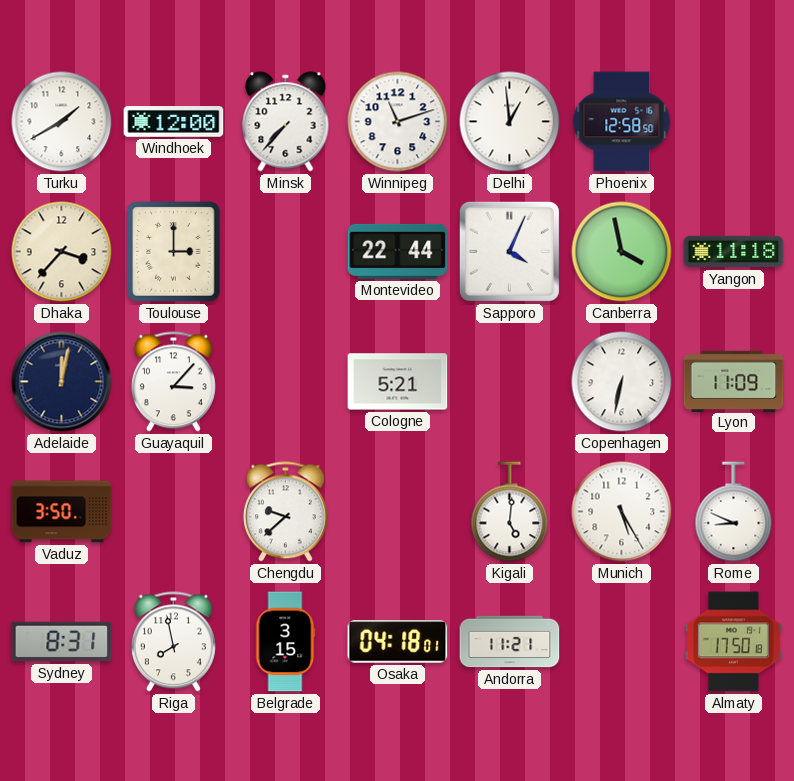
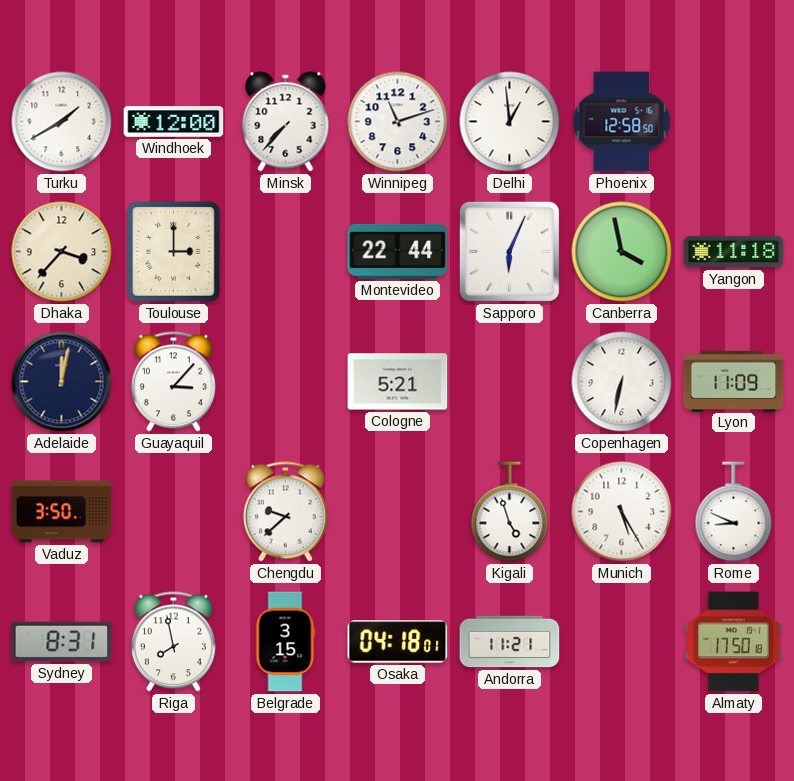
Sapporo: 4:04 -> 6:04
Kigali: 5:01 -> 4:57
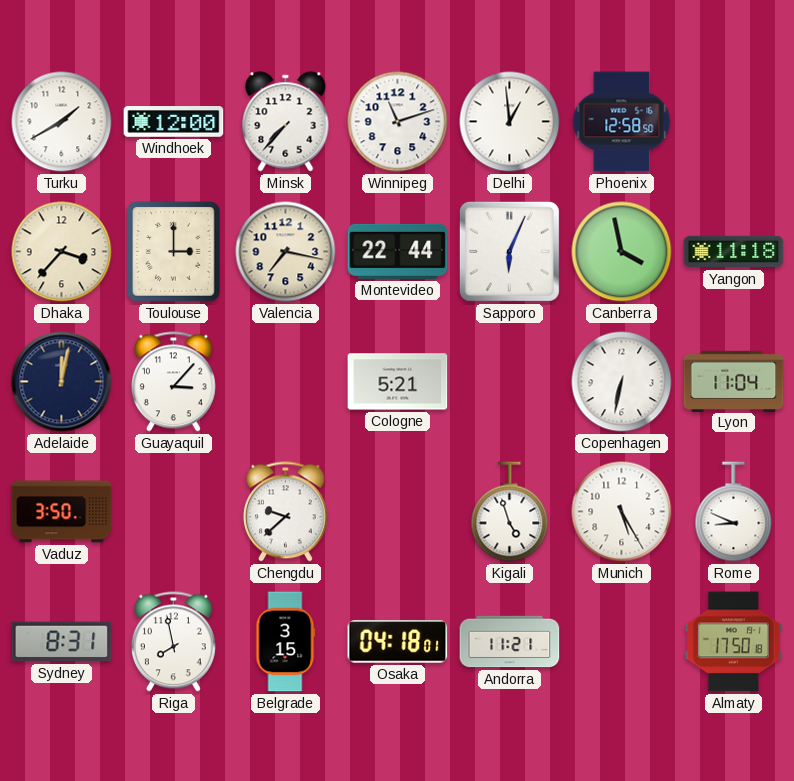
Valencia: none -> 7:17
Lyon: 11:09 -> 11:04
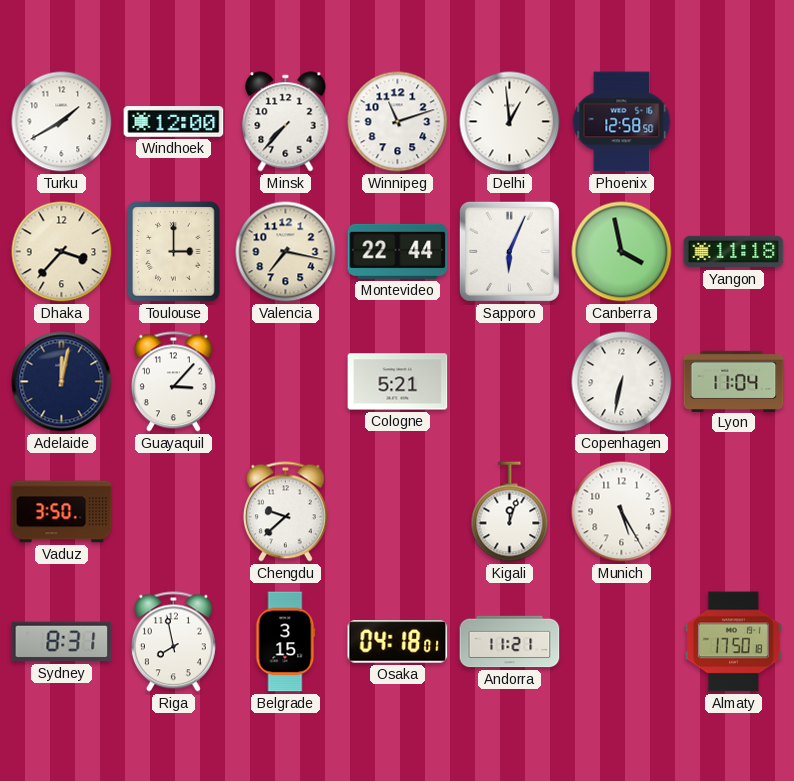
Kigali: 4:57 -> 12:03
Rome: 8:49 -> none
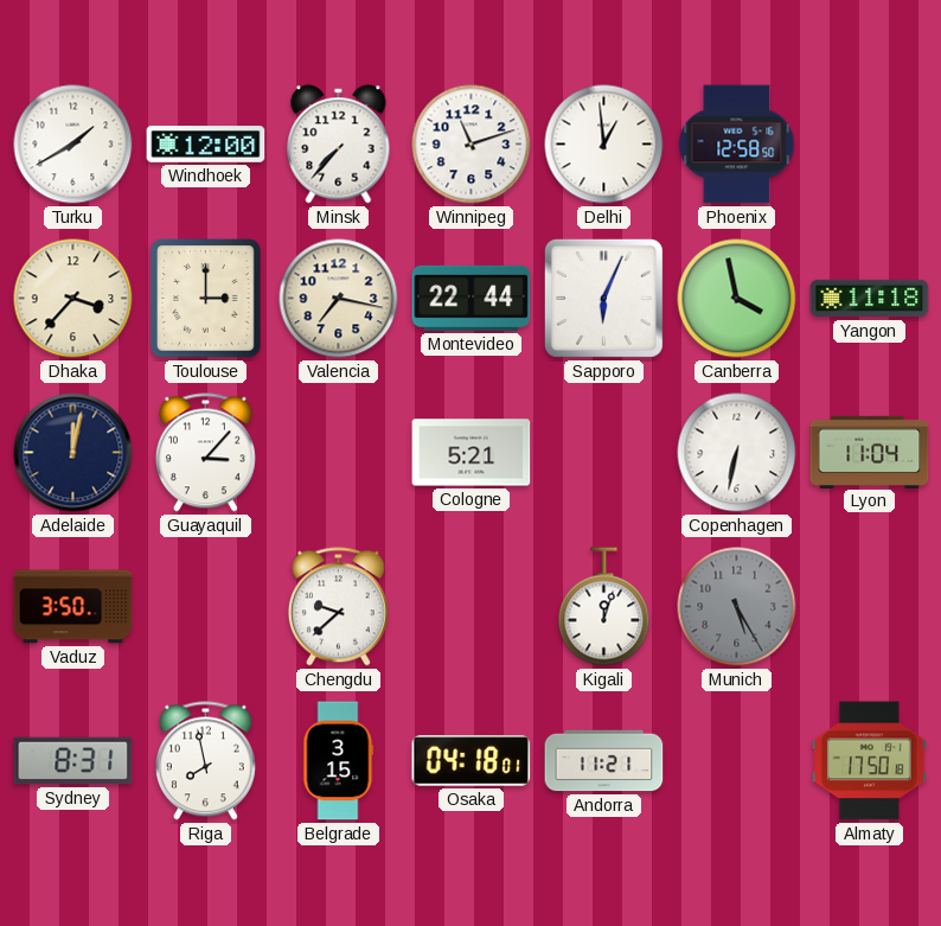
Munich dial: white -> grey
